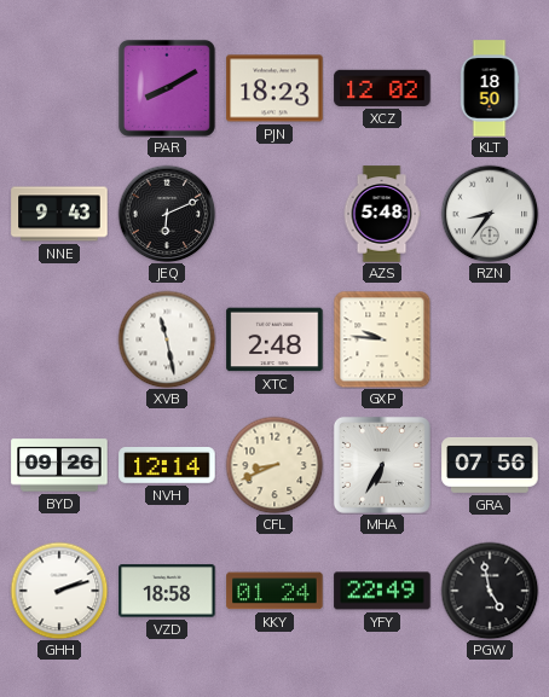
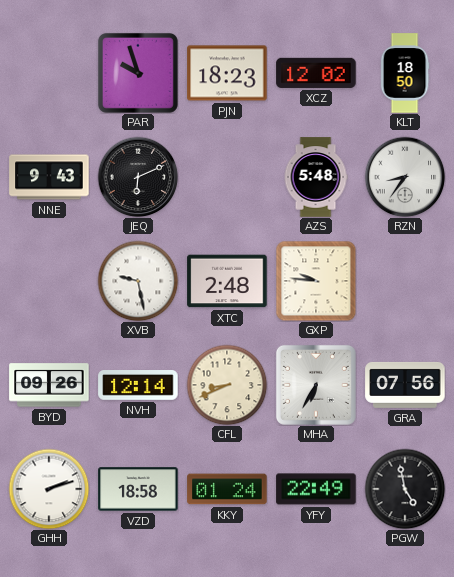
PAR: 8:10 -> 9:57
XVB: 11:28 -> 9:28
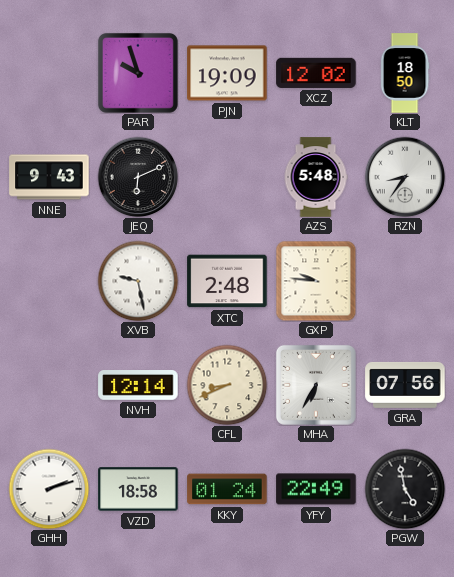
PJN: 18:23 -> 19:09
BYD: 09:26 -> none
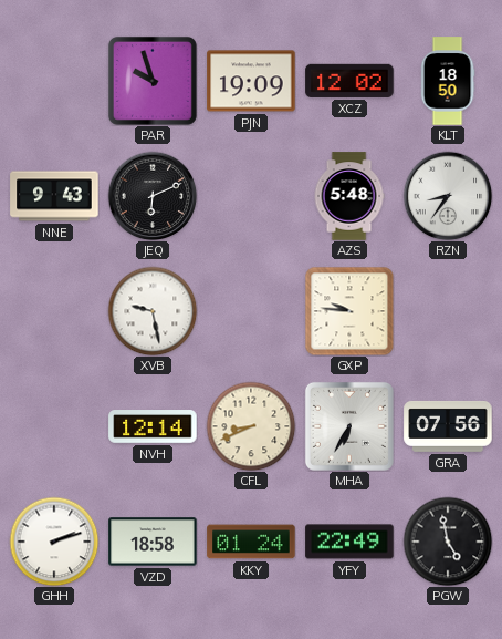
XTC: 2:48 -> none
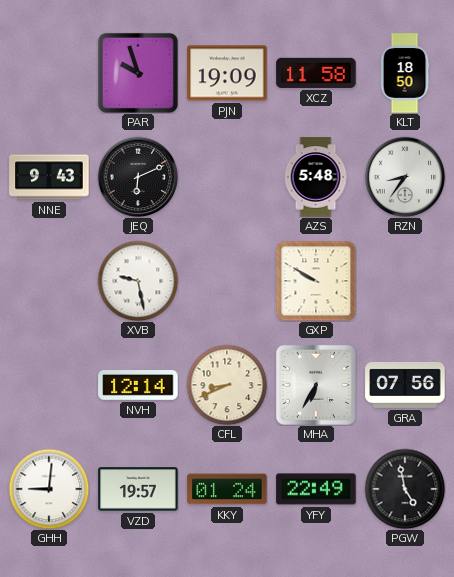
XCZ: 12:02 -> 11:58
GXP: 9:46 -> 9:50
GHH: 2:12 -> 9:01
VZD: 18:58 -> 19:57
